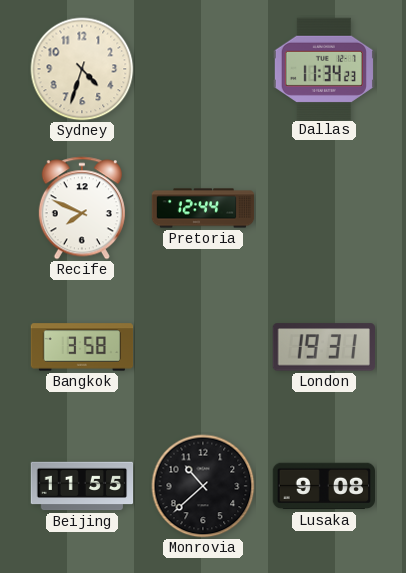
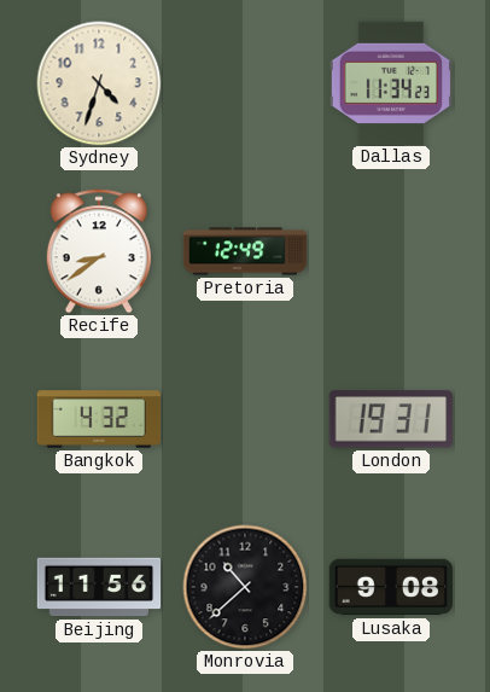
Recife: 7:49 -> 8:39
Pretoria: 12:44 -> 12:49
Bangkok: 3:58 -> 4:32
Beijing: 11:55 -> 11:56
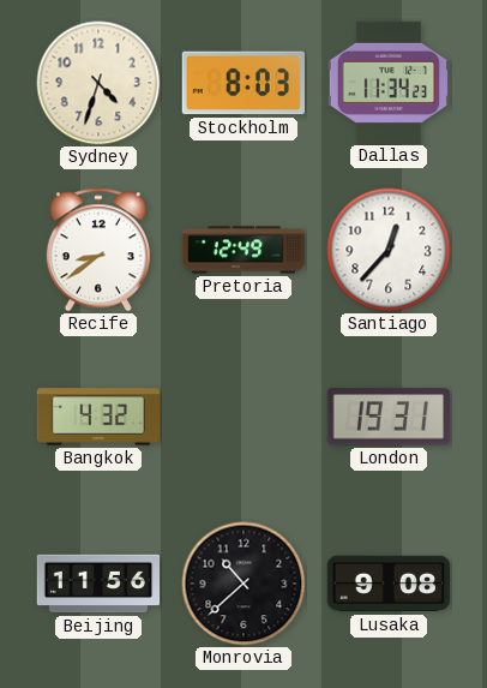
Stockholm: none -> 8:03
Santiago: none -> 12:37
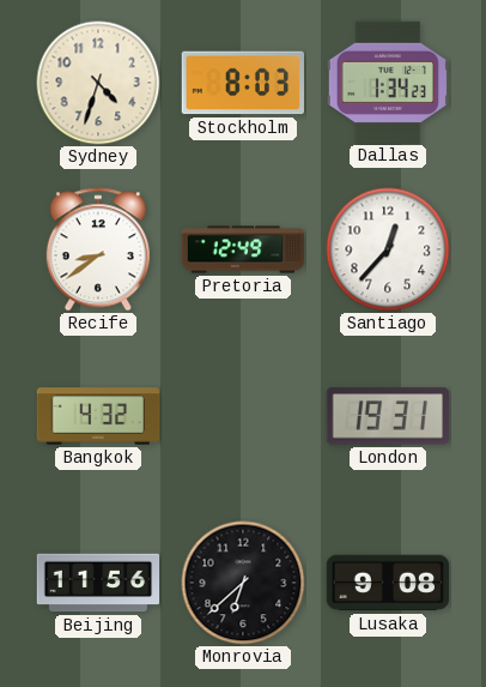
Dallas: 11:34 -> 1:34
Monrovia: 10:38 -> 6:38
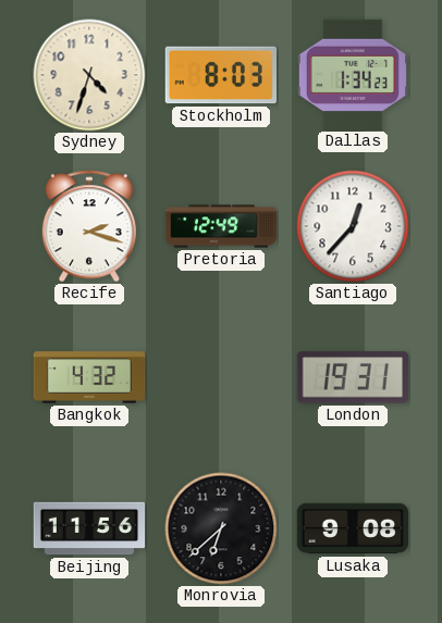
Recife: 8:39 -> 2:18
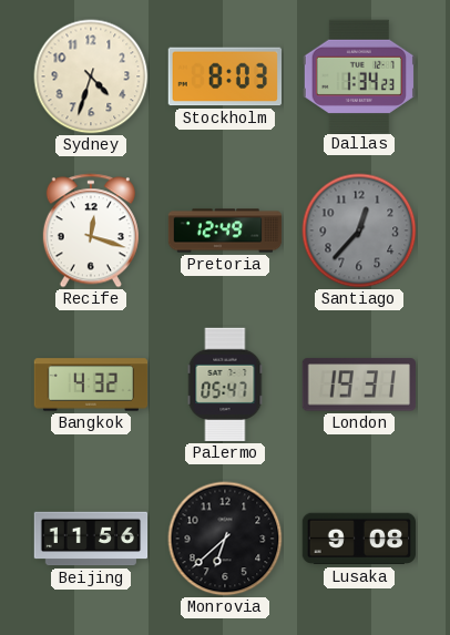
Recife: 2:18 -> 12:18
Santiago dial: white -> grey
Palermo: none -> 05:47
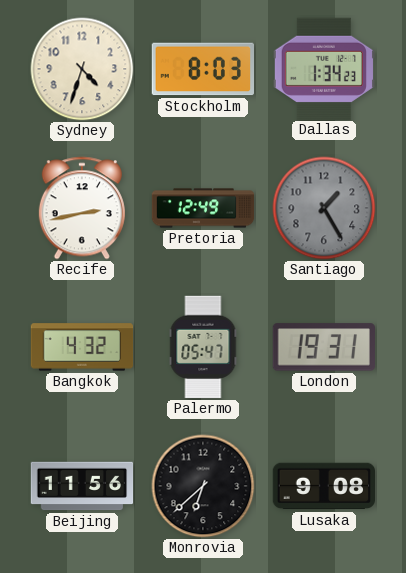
Recife: 12:18 -> 2:43
Santiago: 12:37 -> 1:25
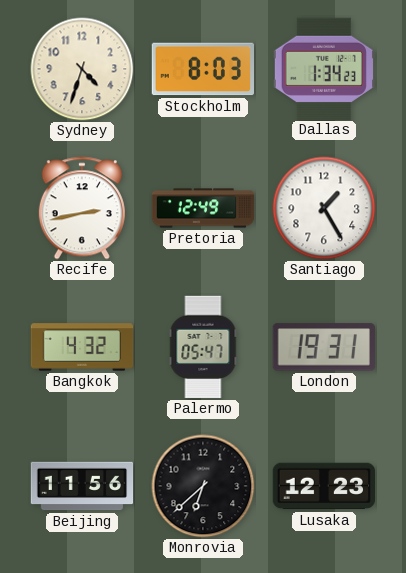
Santiago dial: grey -> white
Lusaka: 9:08 -> 12:23
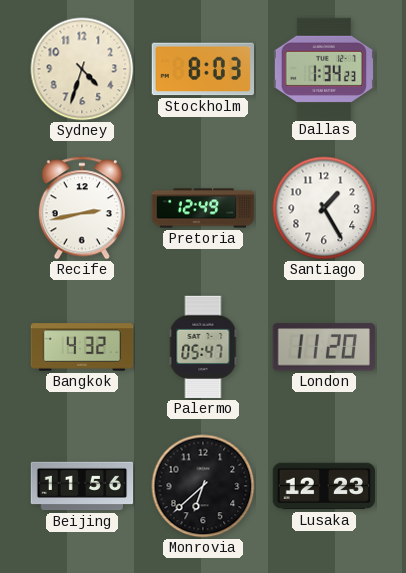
London: 19:31 -> 11:20
